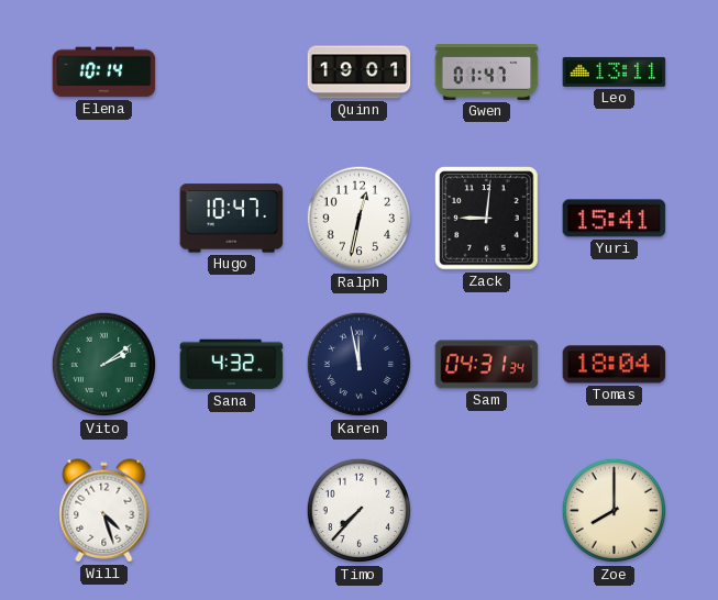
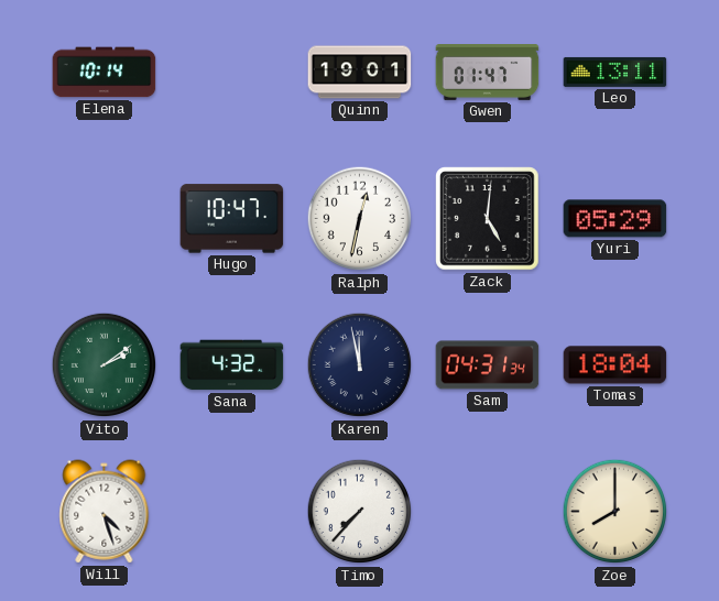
Zack: 9:01 -> 5:01
Yuri: 15:41 -> 05:29
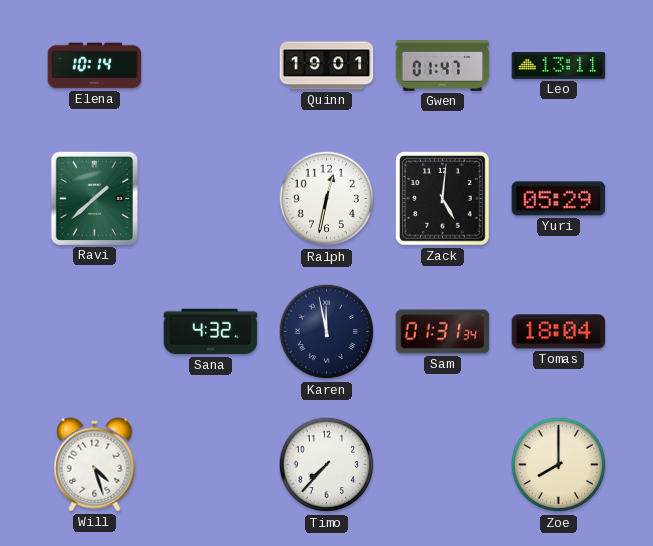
Ravi: none -> 1:38
Hugo: 10:47 -> none
Vito: 2:09 -> none
Sam: 04:31 -> 01:31
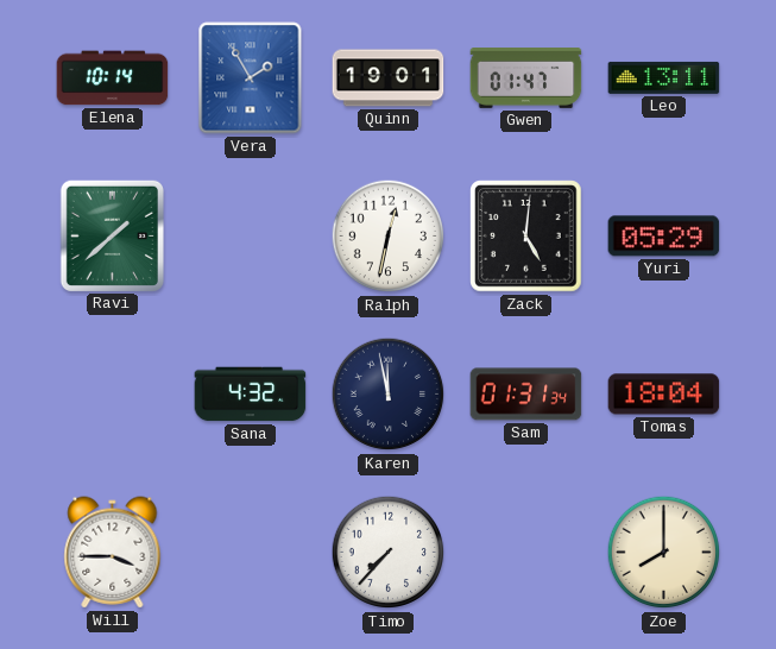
Vera: none -> 1:55
Will: 4:27 -> 3:45
